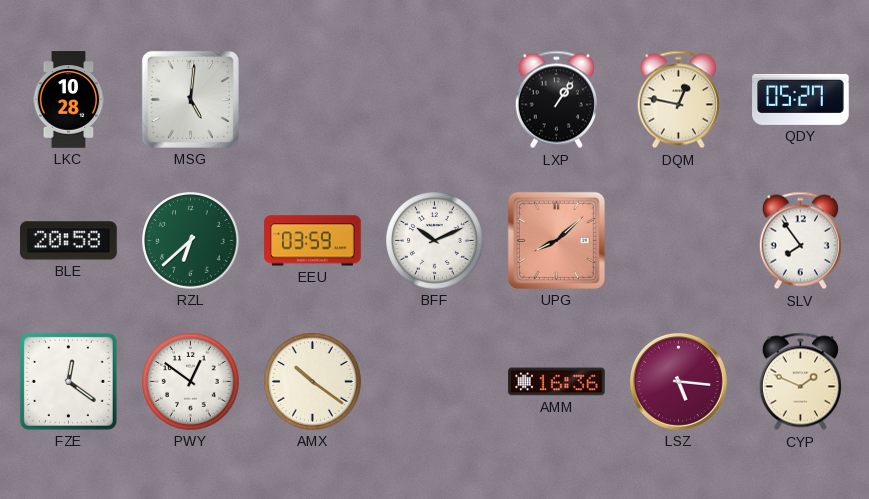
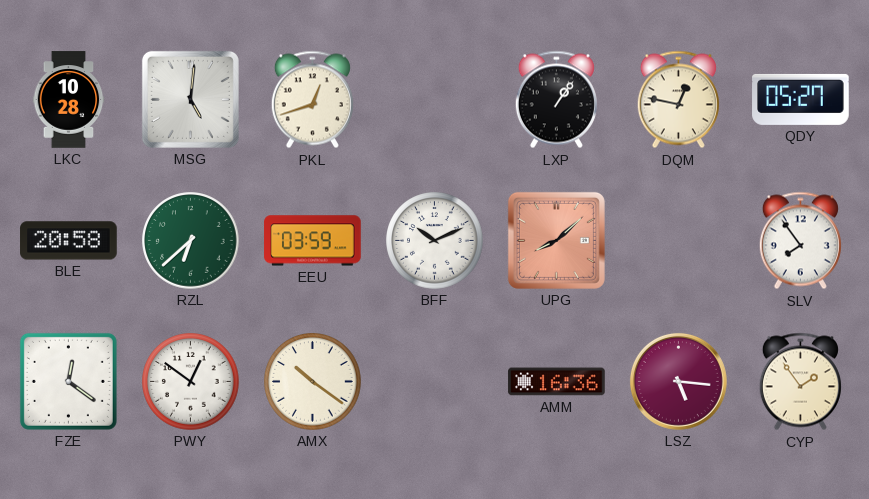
PKL: none -> 12:42
CYP: 1:49 -> 1:54
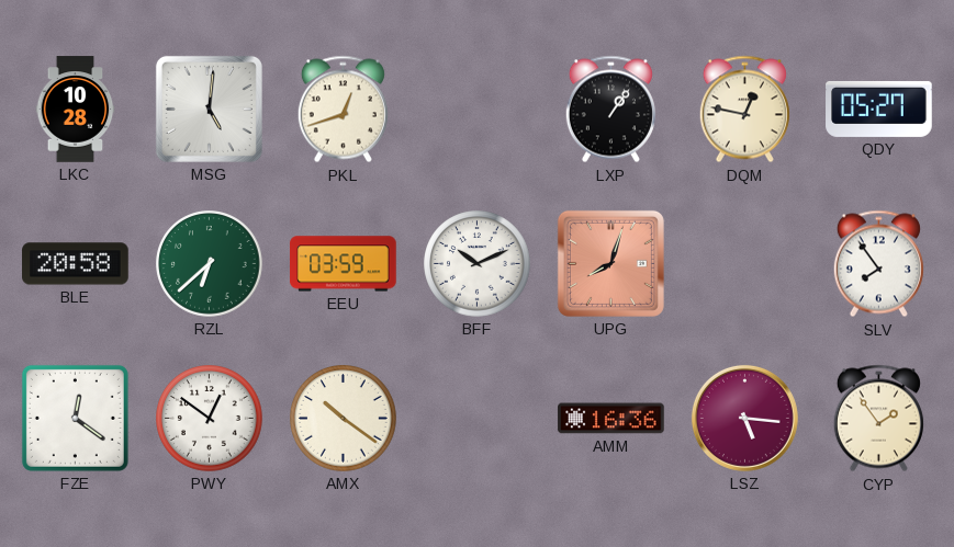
UPG: 8:08 -> 8:03
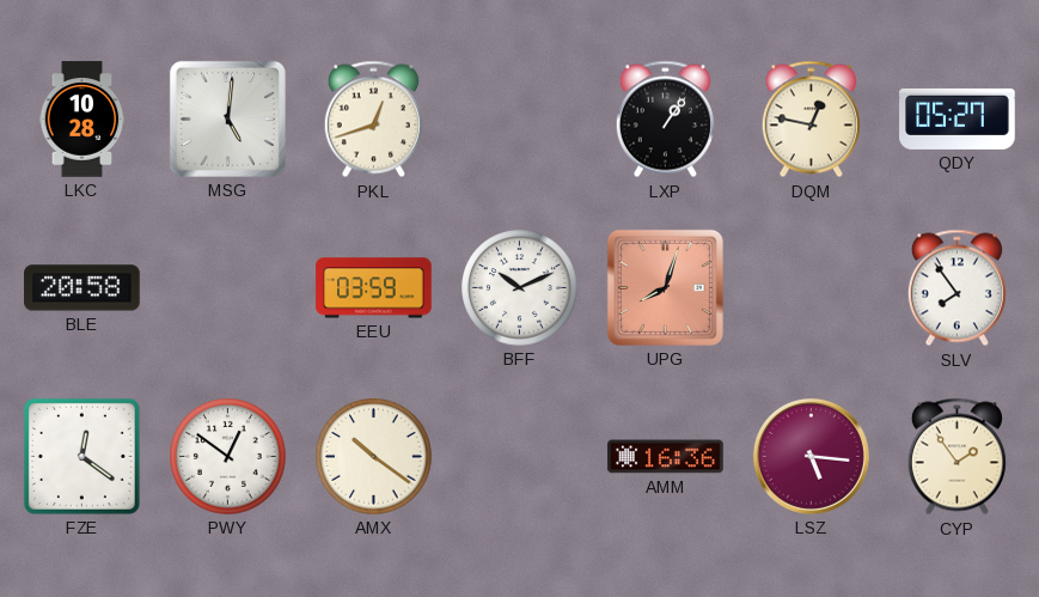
RZL: 6:38 -> none
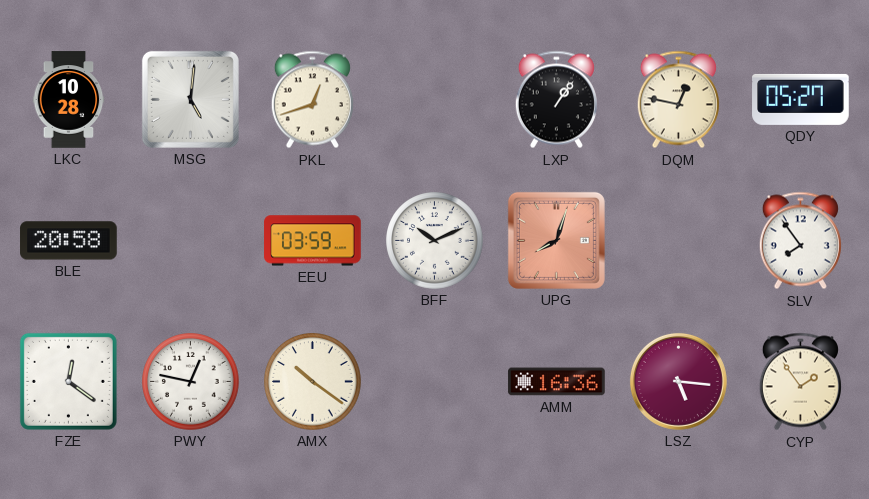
PWY: 12:51 -> 12:47
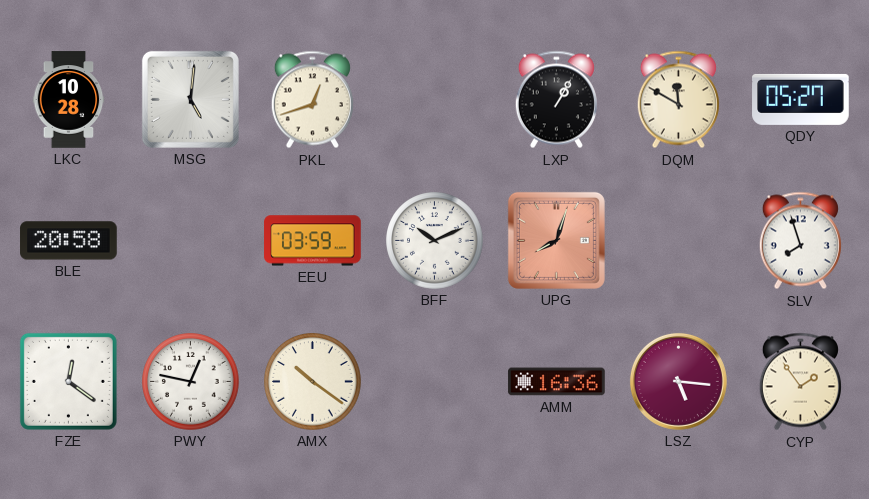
LXP: 1:06 -> 1:05
DQM: 12:47 -> 11:50
SLV: 7:54 -> 7:57
